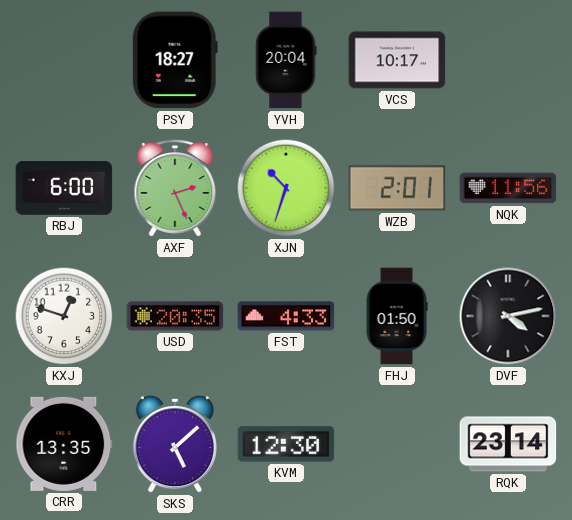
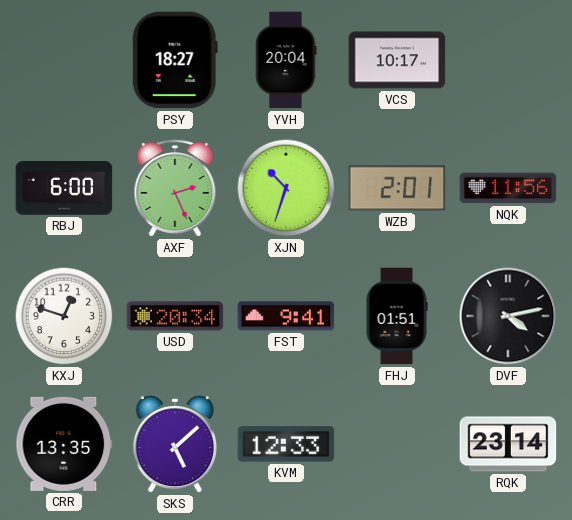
USD: 20:35 -> 20:34
FST: 4:33 -> 9:41
FHJ: 01:50 -> 01:51
KVM: 12:30 -> 12:33
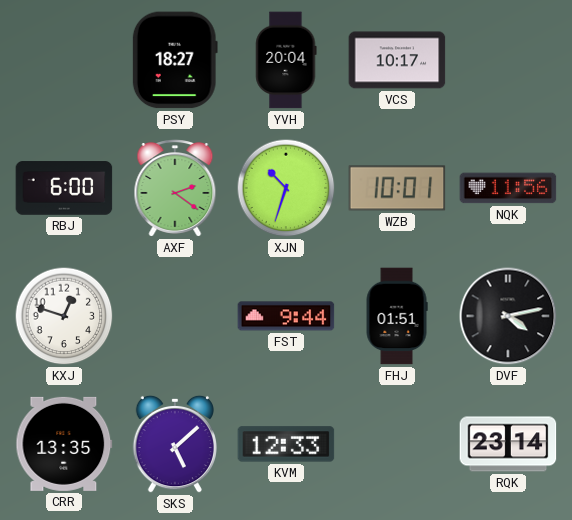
AXF: 2:26 -> 2:21
WZB: 2:01 -> 10:01
USD: 20:34 -> none
FST: 9:41 -> 9:44
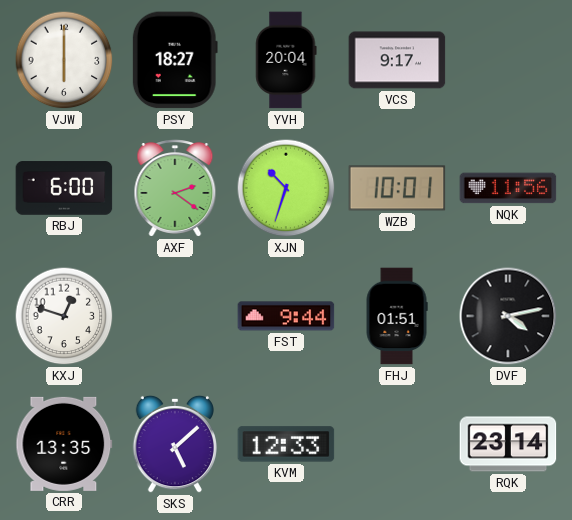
VJW: none -> 6:00
VCS: 10:17 -> 9:17
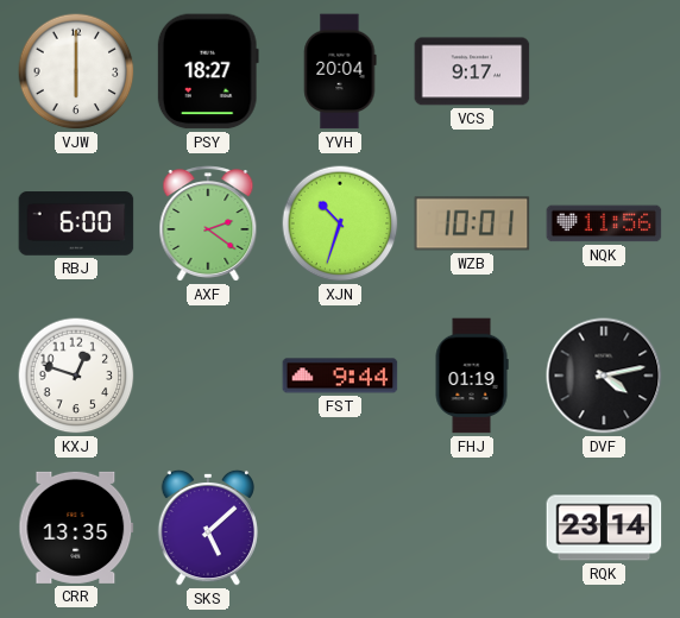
FHJ: 01:51 -> 01:19
KVM: 12:33 -> none
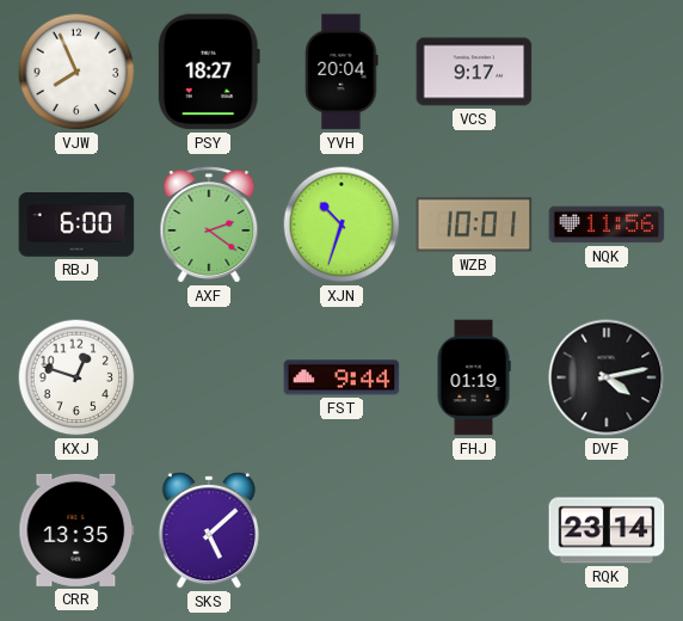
VJW: 6:00 -> 7:56
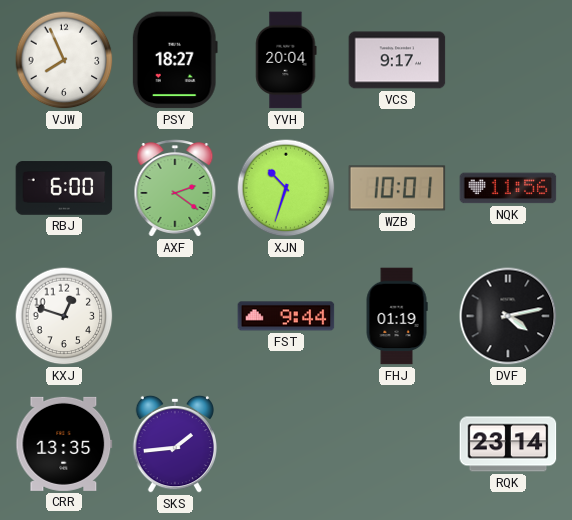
SKS: 5:08 -> 1:44
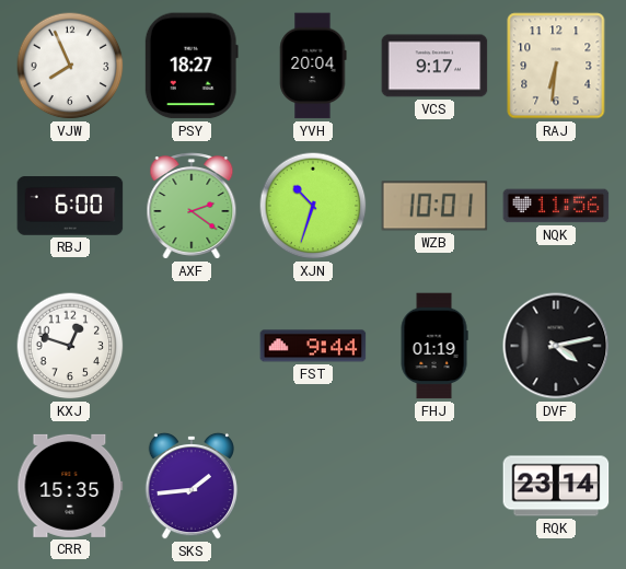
RAJ: none -> 6:31
CRR: 13:35 -> 15:35
